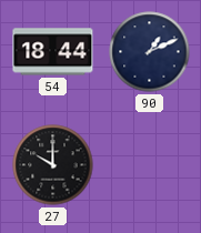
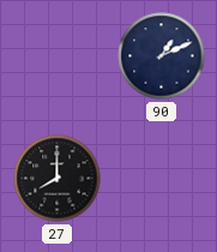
54: 18:44 -> none
27: 10:00 -> 8:00
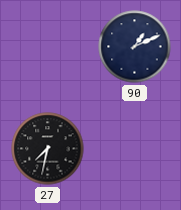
27: 8:00 -> 7:32
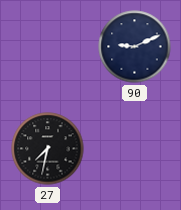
90: 1:11 -> 9:11
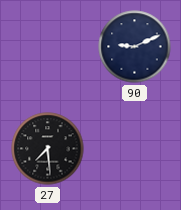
27: 7:32 -> 7:29
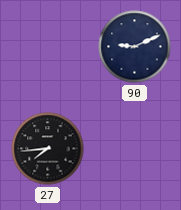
27: 7:29 -> 7:44
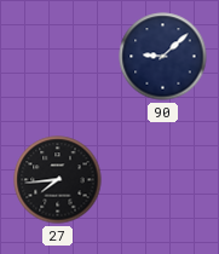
90: 9:11 -> 9:08
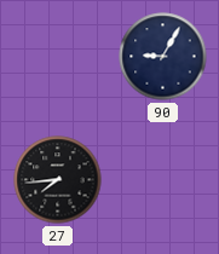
90: 9:08 -> 9:05
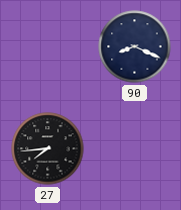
90: 9:05 -> 8:19
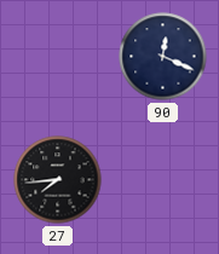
90: 8:19 -> 12:19
